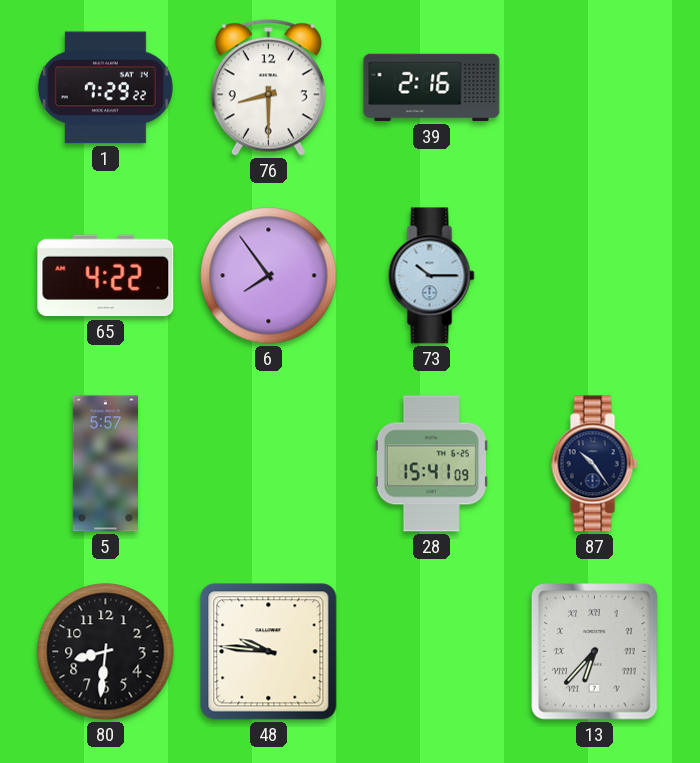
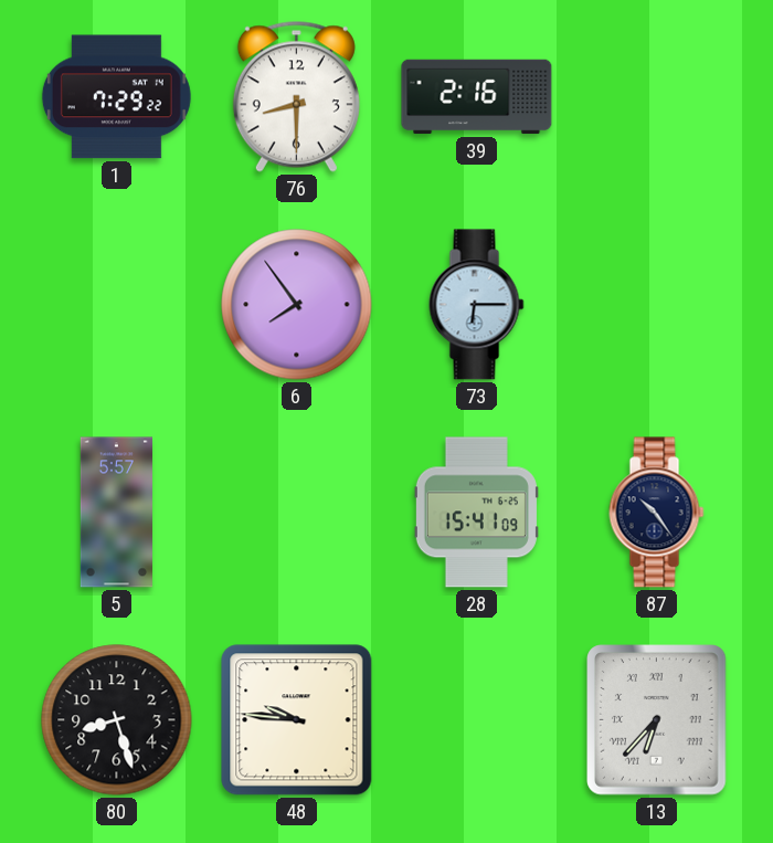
65: 4:22 -> none
73: 10:15 -> 6:15
80: 8:31 -> 8:27
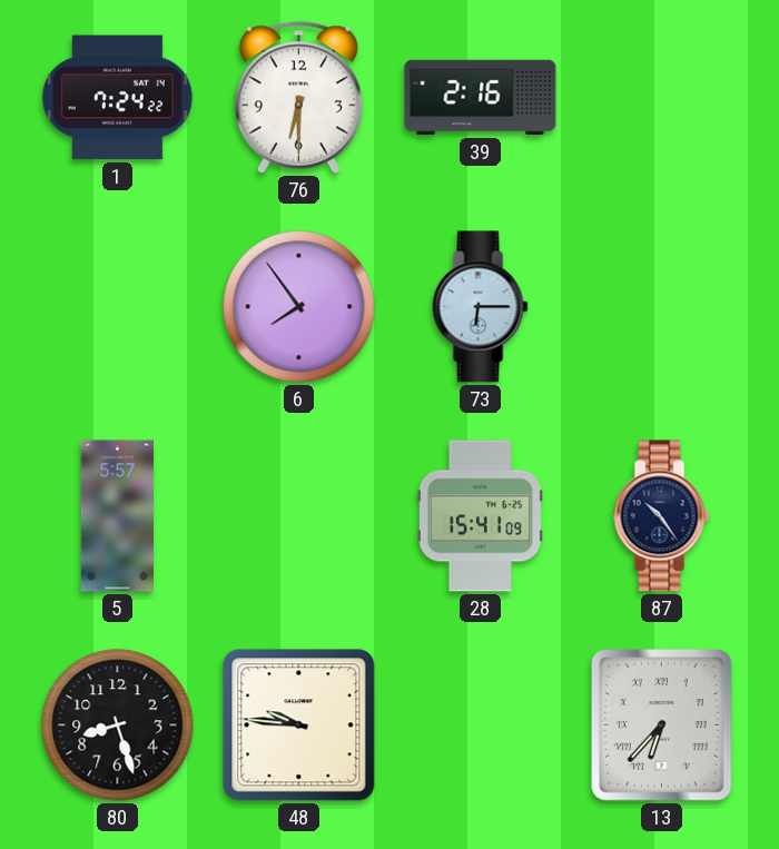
1: 7:29 -> 7:24
76: 8:30 -> 6:30
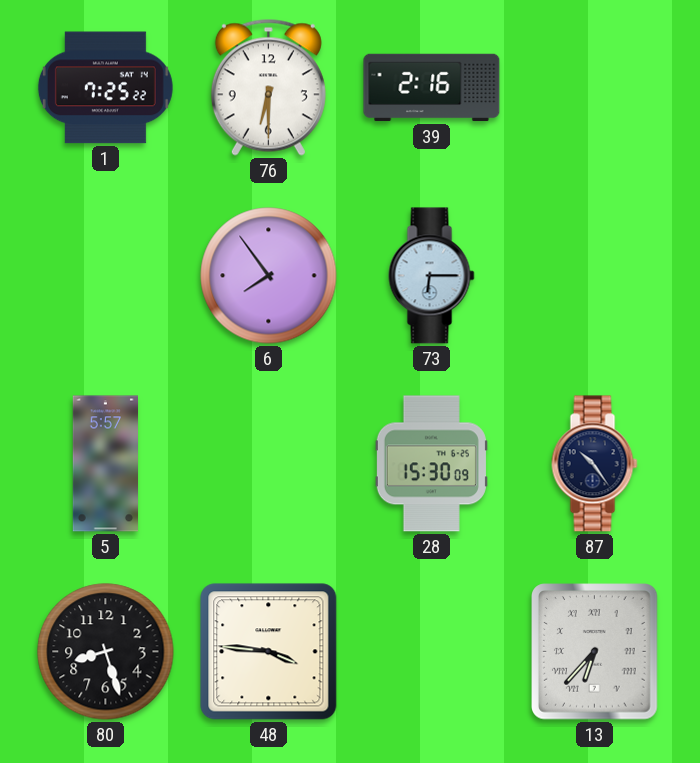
1: 7:24 -> 7:25
28: 15:41 -> 15:30
48: 9:46 -> 3:46
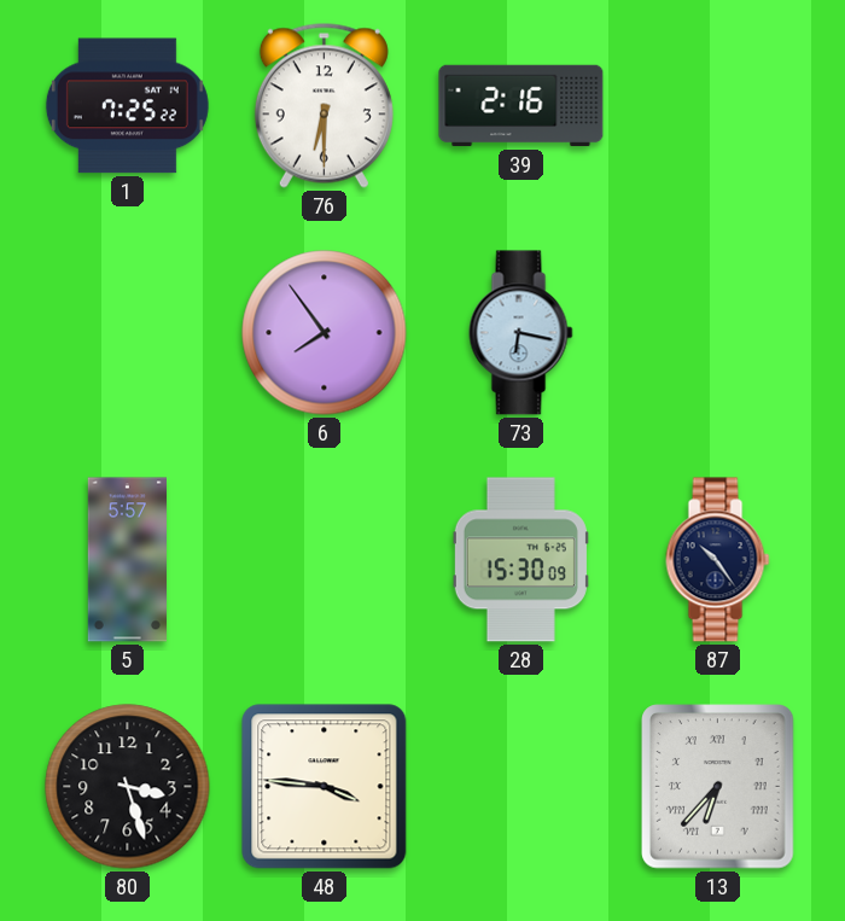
73: 6:15 -> 6:17
80: 8:27 -> 3:27
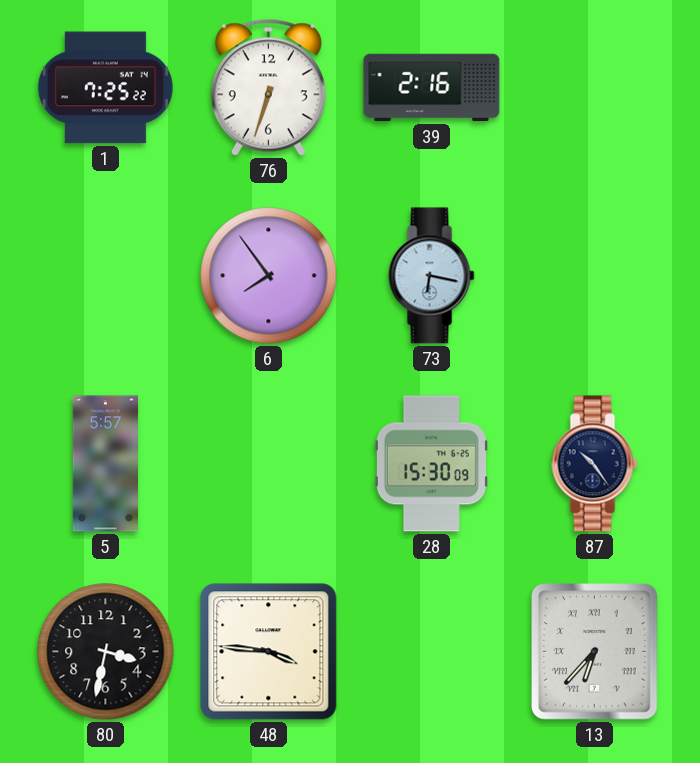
76: 6:30 -> 6:33
80: 3:27 -> 3:32
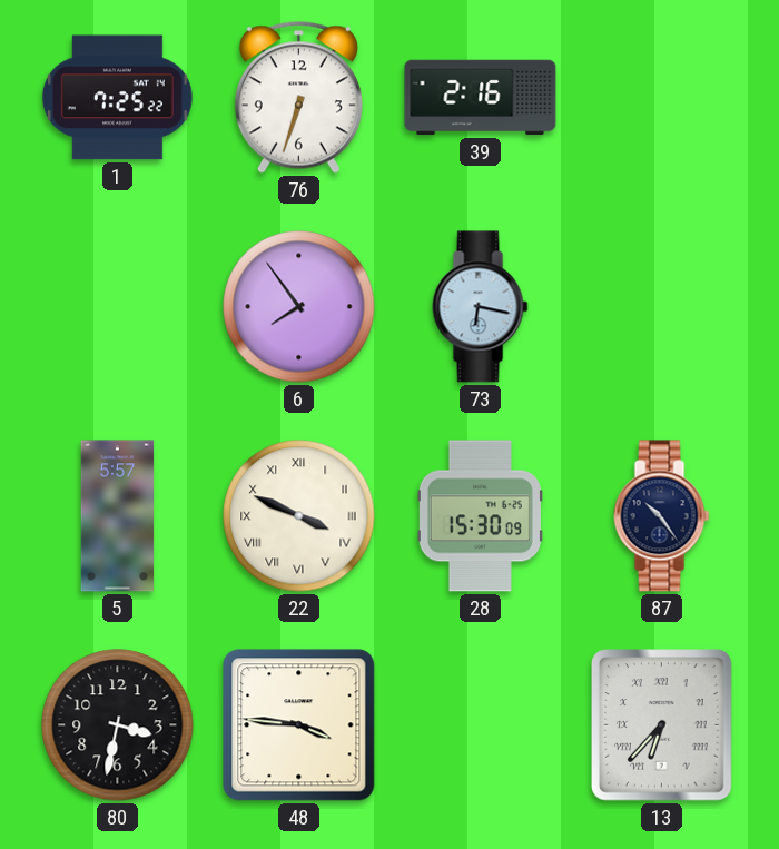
22: none -> 3:49
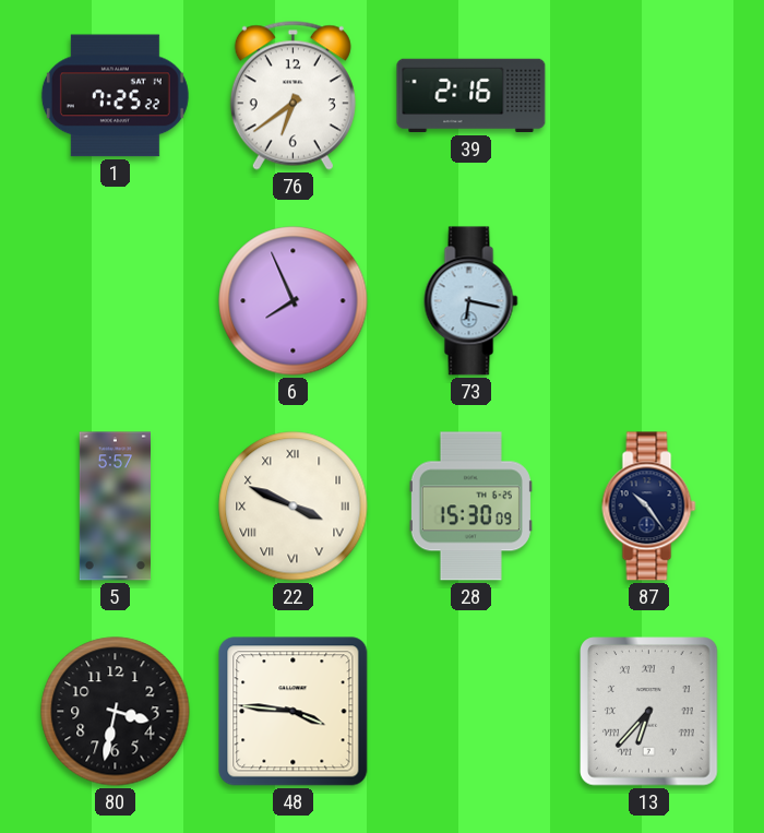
76: 6:33 -> 6:39
6: 7:54 -> 7:56
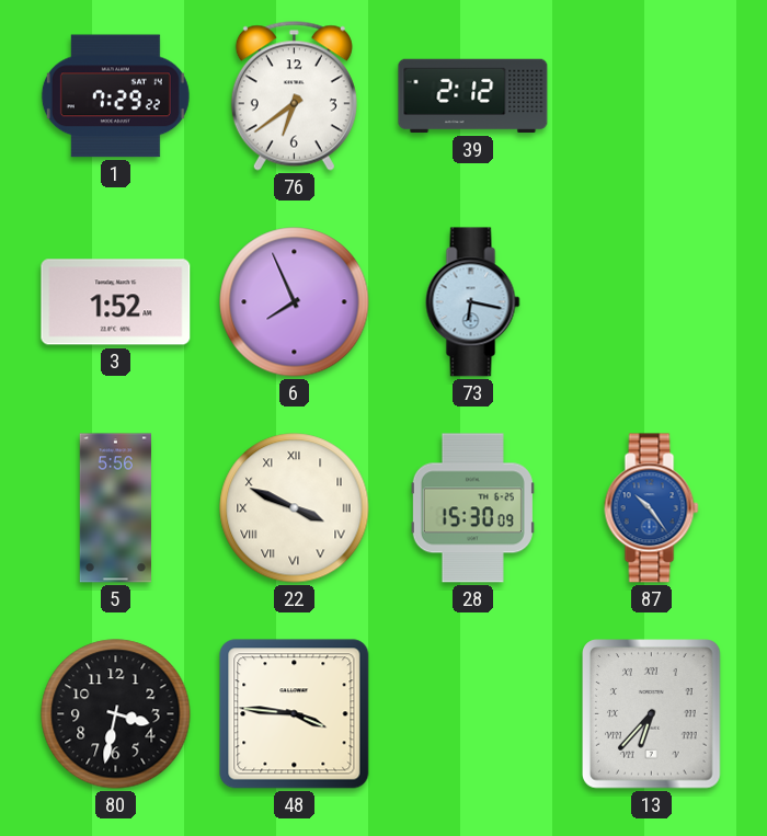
1: 7:25 -> 7:29
39: 2:16 -> 2:12
3: none -> 1:52
5: 5:57 -> 5:56
87 dial: navy -> blue
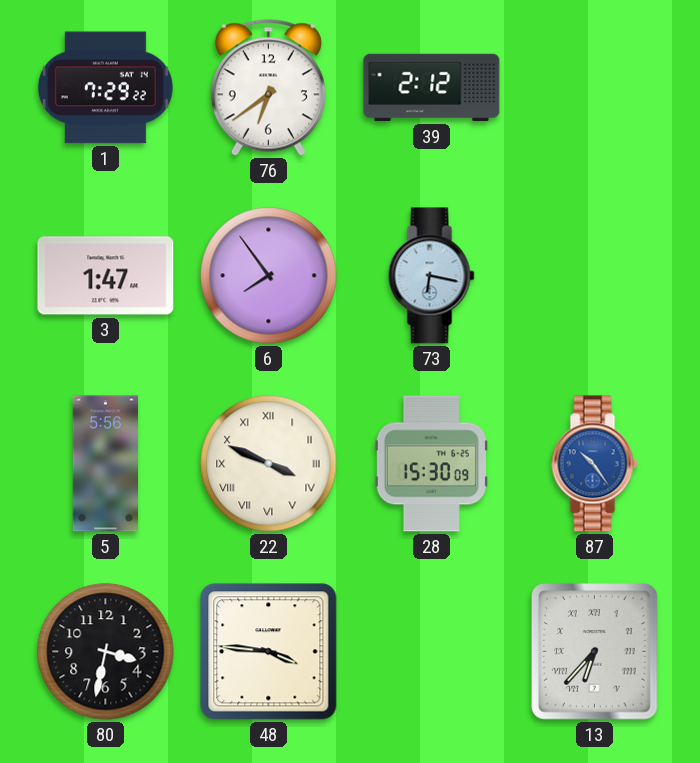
3: 1:52 -> 1:47
6: 7:56 -> 7:54
